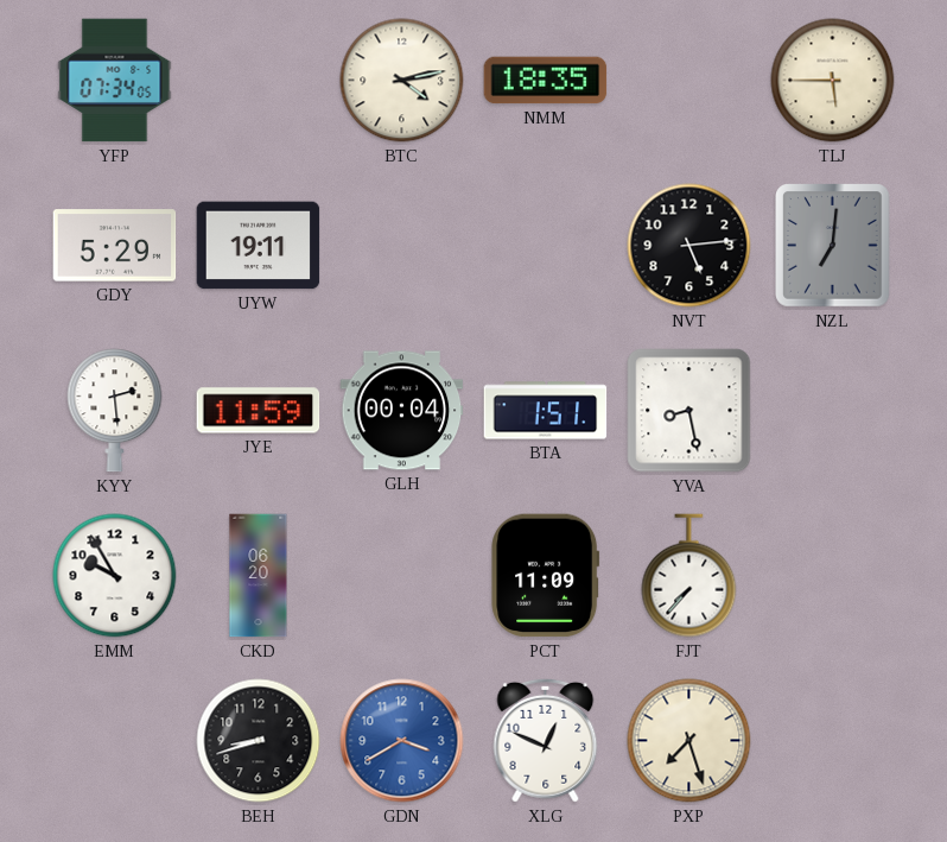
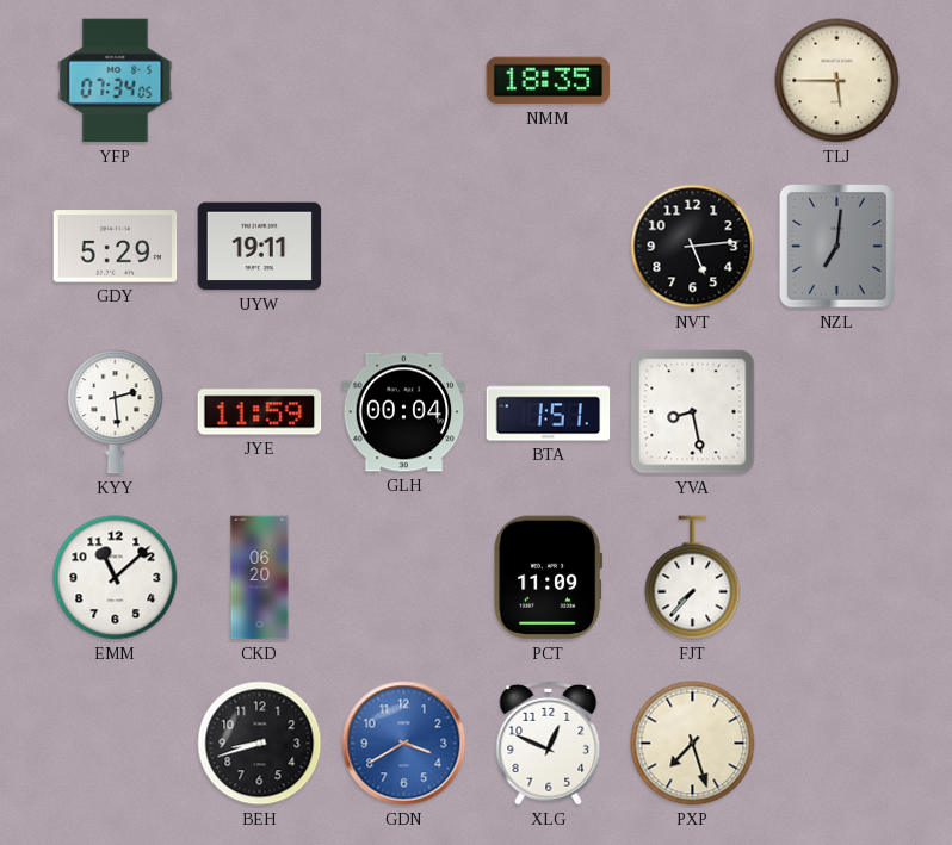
BTC: 4:13 -> none
EMM: 9:55 -> 11:08
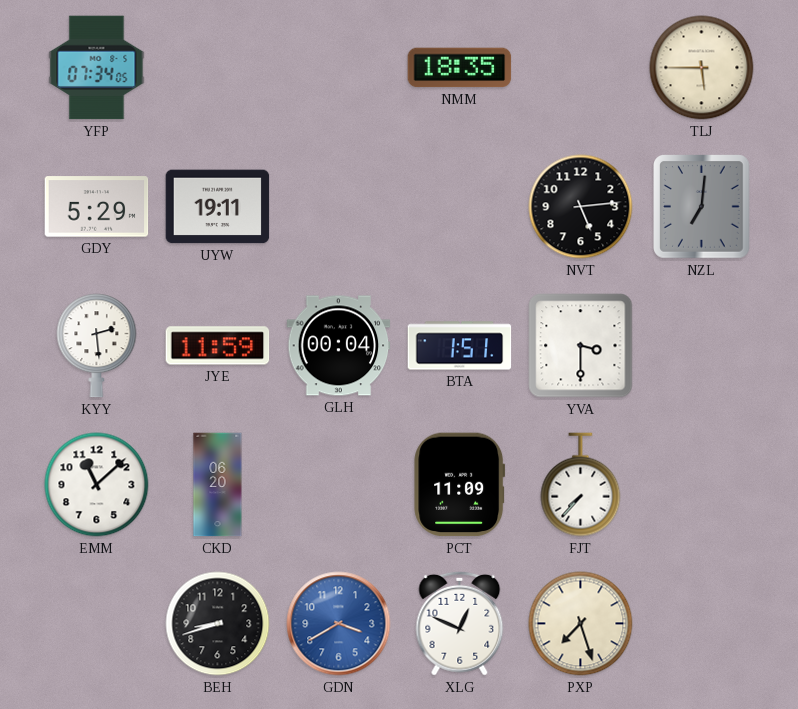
YVA: 8:28 -> 3:30
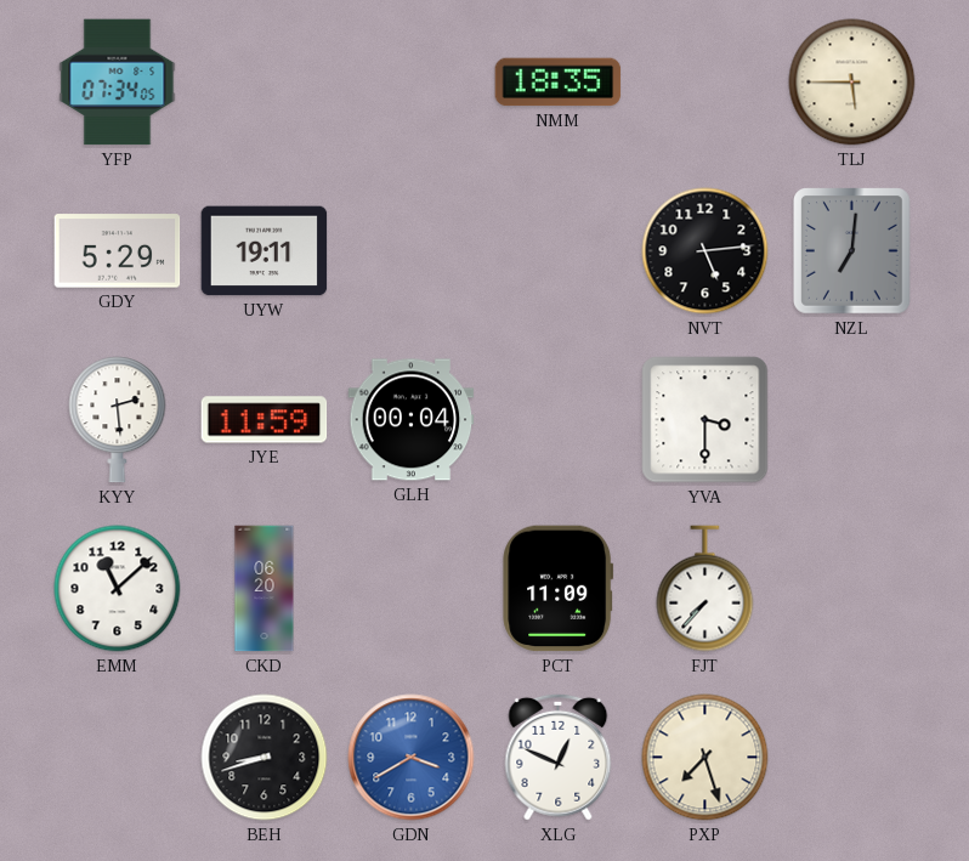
BTA: 1:51 -> none
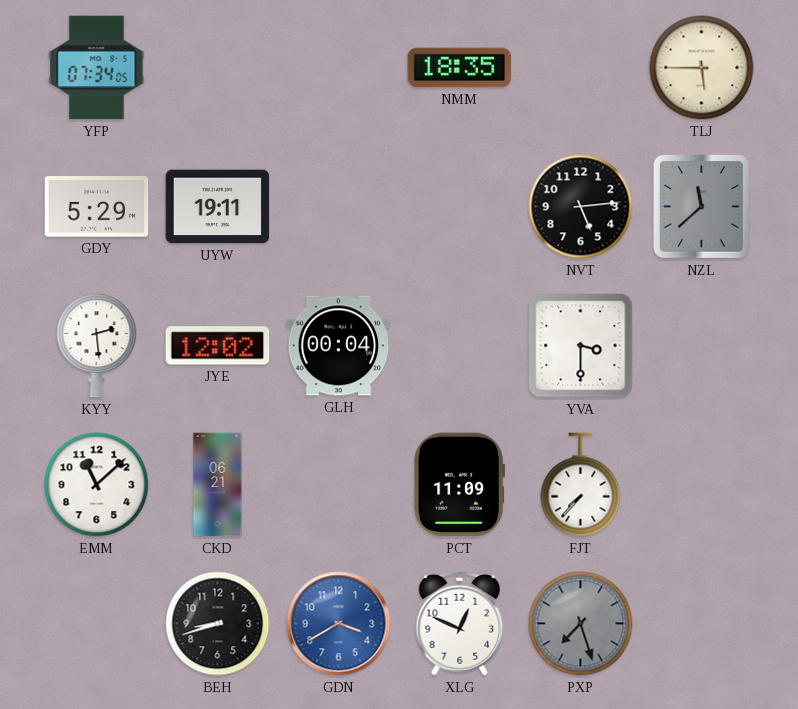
NZL: 7:01 -> 11:38
JYE: 11:59 -> 12:02
CKD: 06:20 -> 06:21
PXP dial: cream -> grey
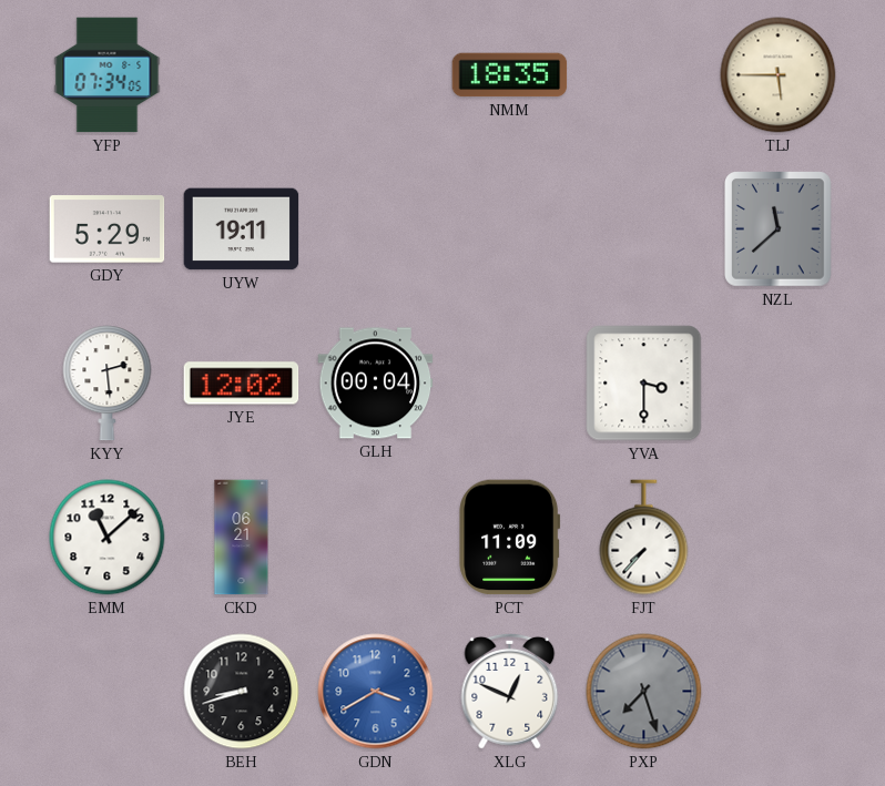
NVT: 5:14 -> none
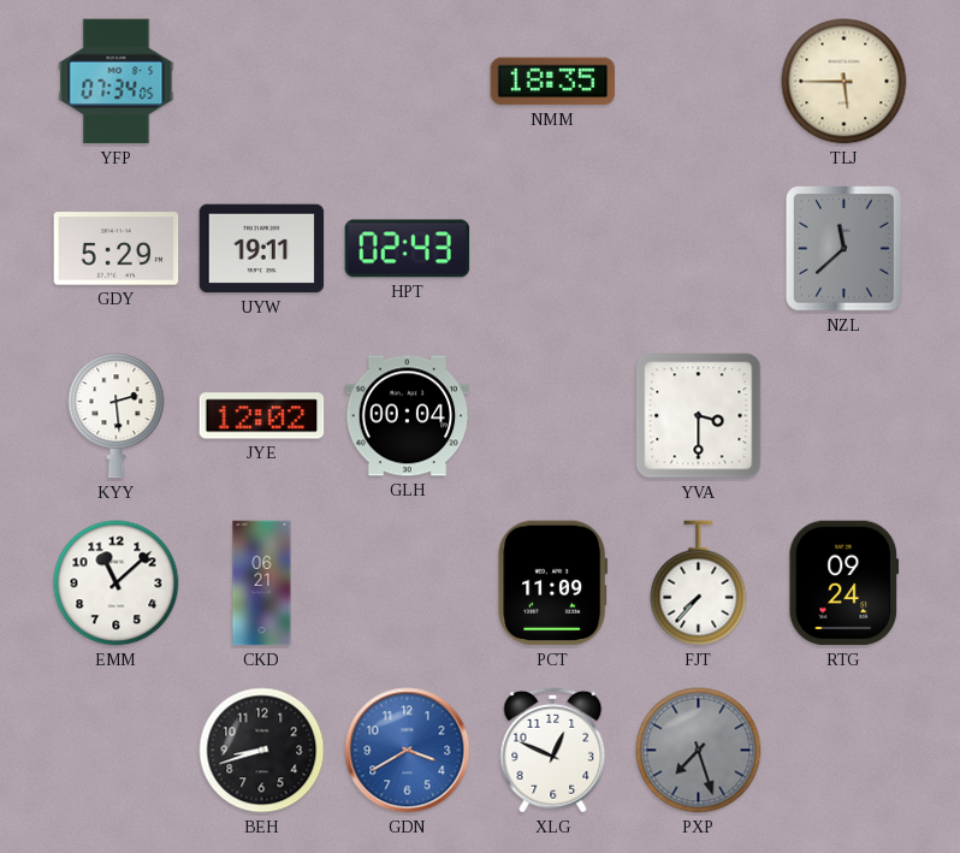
HPT: none -> 02:43
RTG: none -> 09:24
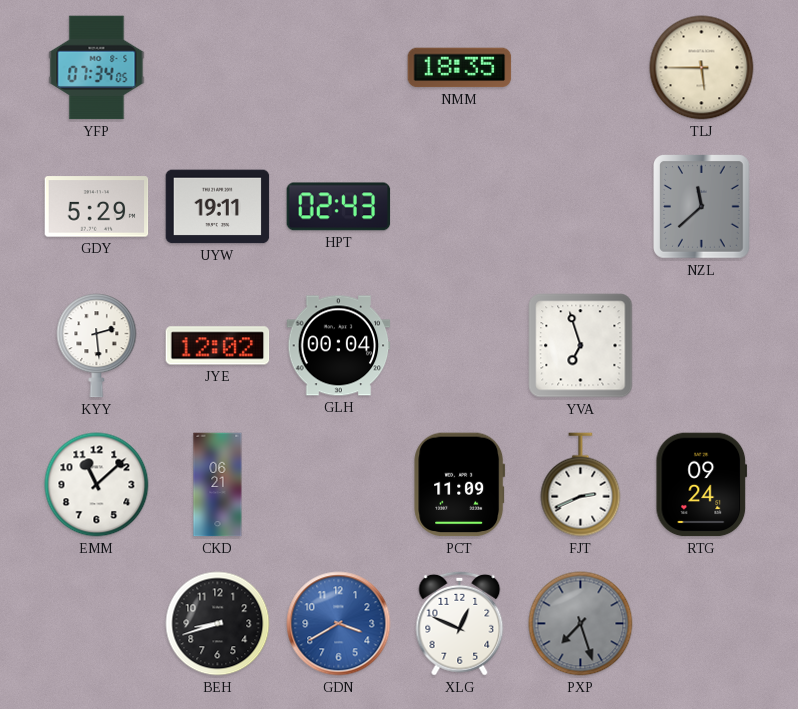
YVA: 3:30 -> 6:57
FJT: 7:37 -> 2:41
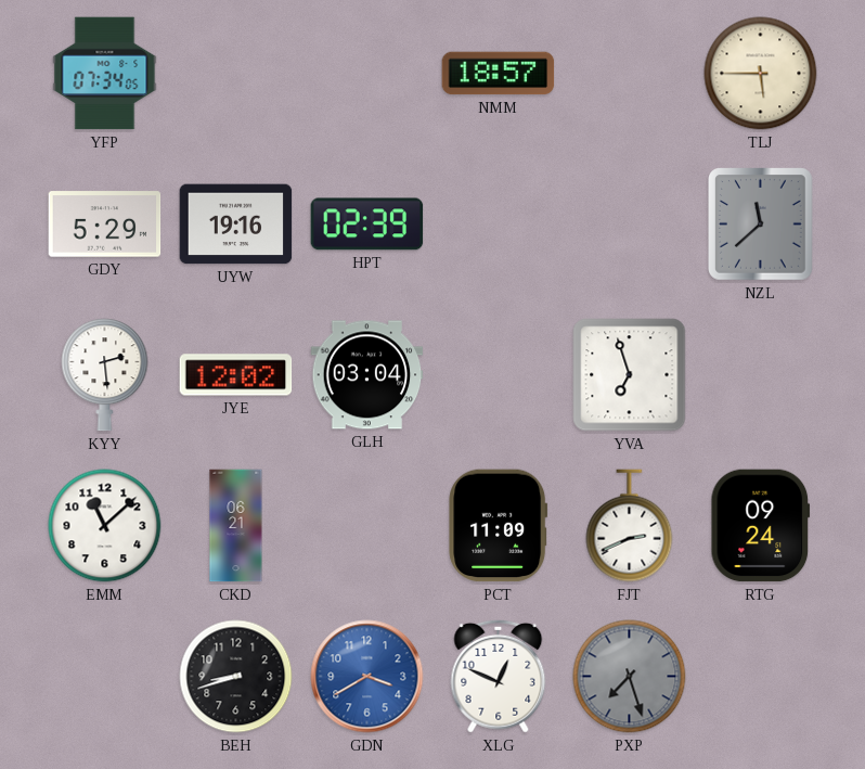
NMM: 18:35 -> 18:57
UYW: 19:11 -> 19:16
HPT: 02:43 -> 02:39
GLH: 00:04 -> 03:04
